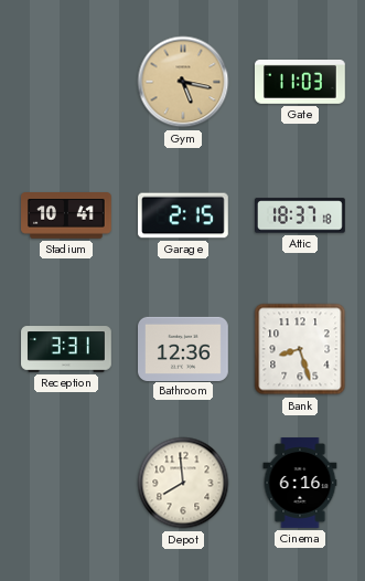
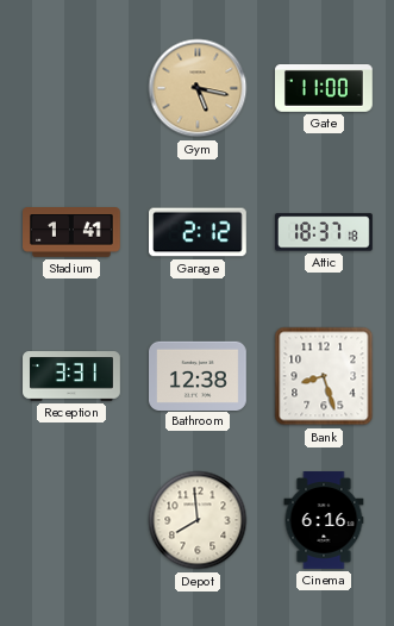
Gate: 11:03 -> 11:00
Stadium: 10:41 -> 1:41
Garage: 2:15 -> 2:12
Bathroom: 12:36 -> 12:38
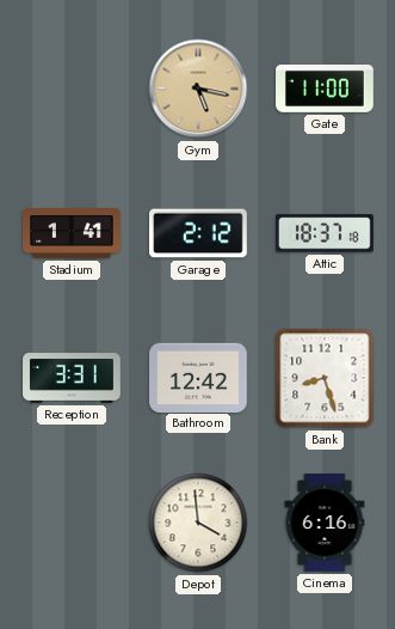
Bathroom: 12:38 -> 12:42
Depot: 7:59 -> 3:59
